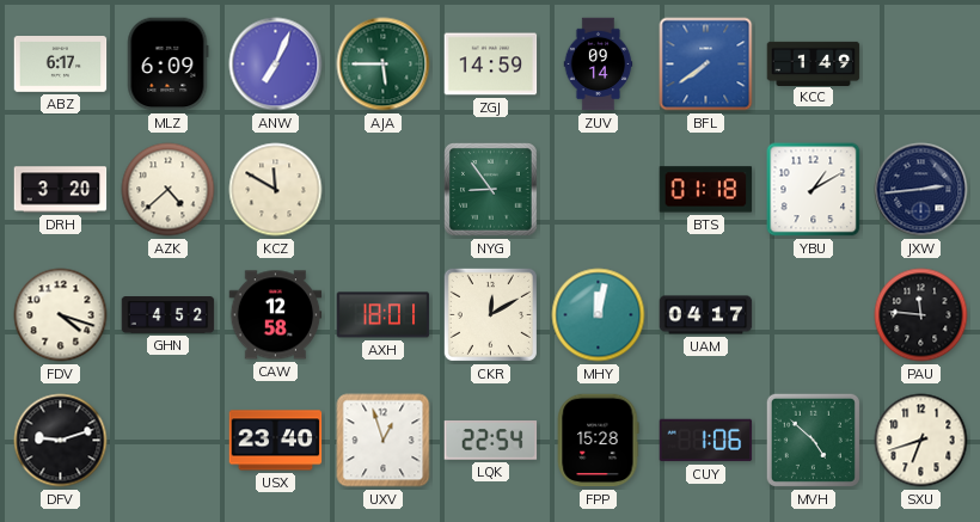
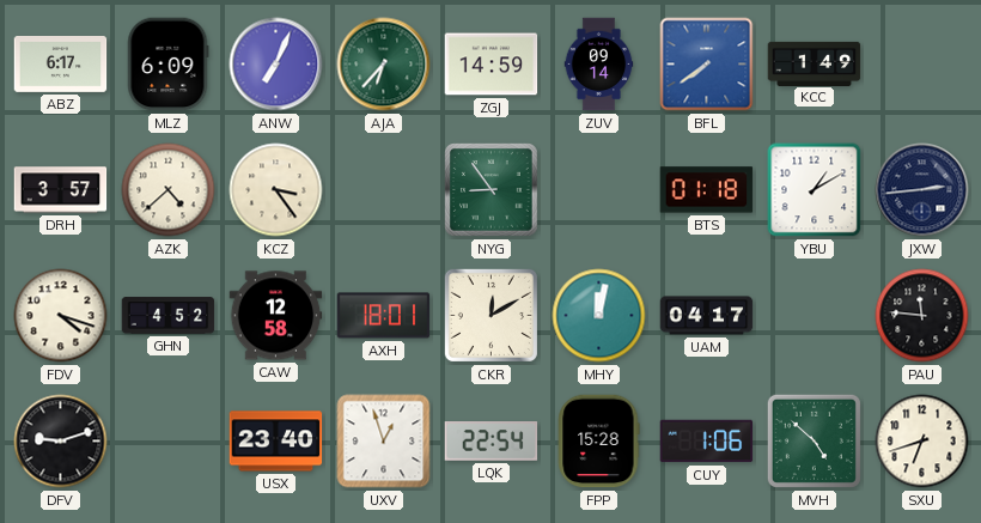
AJA: 5:45 -> 6:37
DRH: 3:20 -> 3:57
KCZ: 11:50 -> 3:24
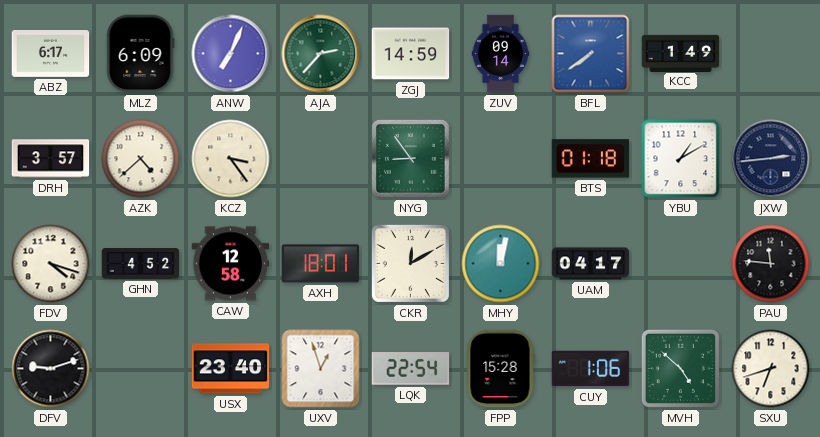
AJA: 6:37 -> 2:37
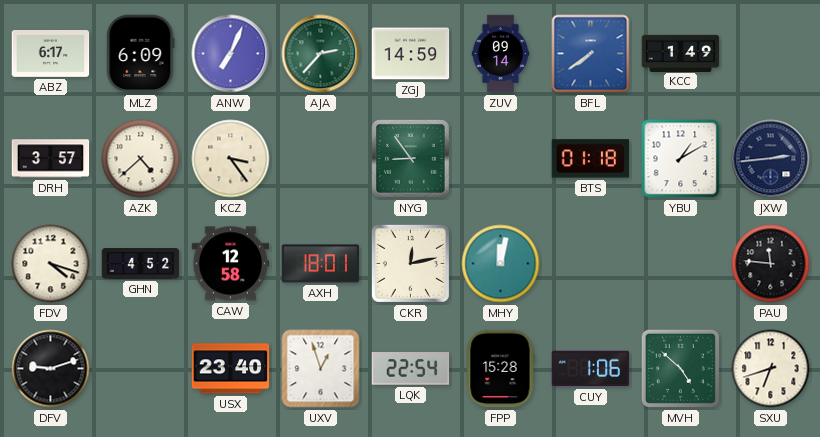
CKR: 12:10 -> 12:13
UAM: 04:17 -> none
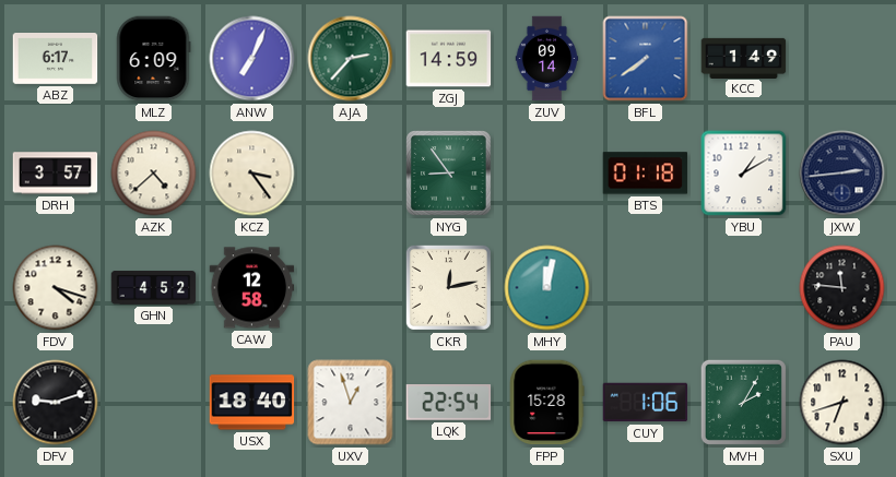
AXH: 18:01 -> none
USX: 23:40 -> 18:40
MVH: 4:52 -> 2:05
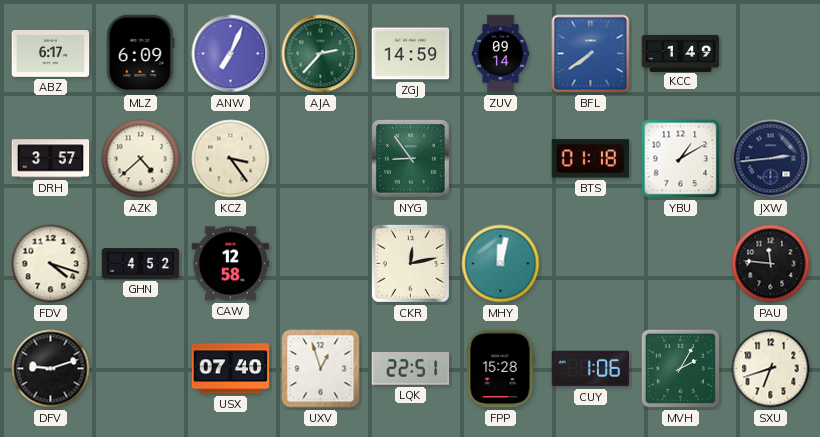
USX: 18:40 -> 07:40
LQK: 22:54 -> 22:51
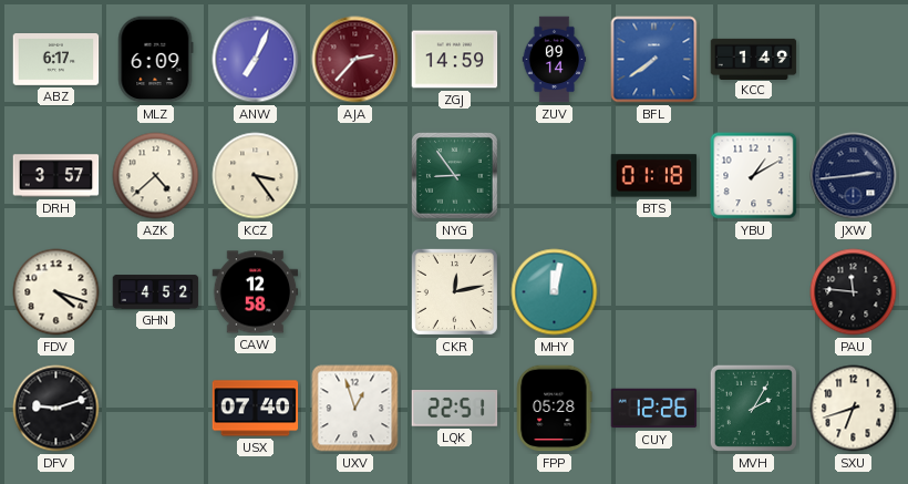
AJA dial: green -> burgundy
FPP: 15:28 -> 05:28
CUY: 1:06 -> 12:26
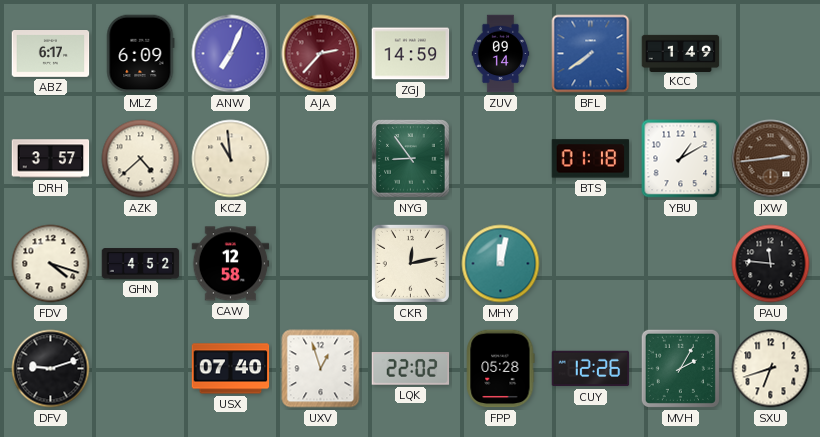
KCZ: 3:24 -> 10:59
JXW dial: navy -> brown
LQK: 22:51 -> 22:02
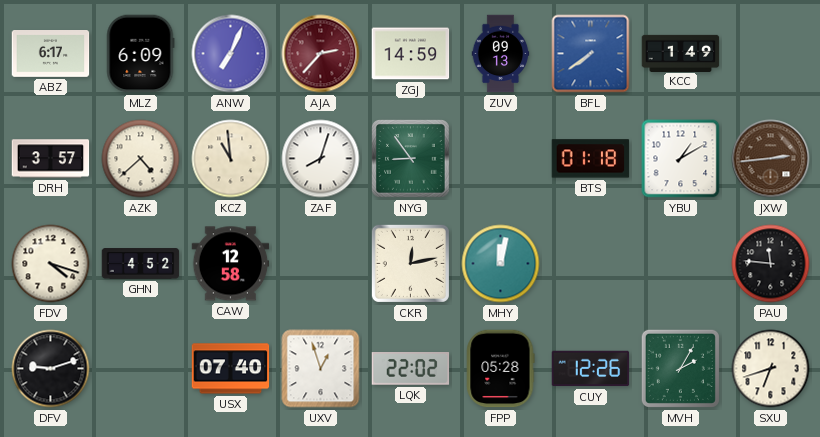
ZUV: 09:14 -> 09:13
ZAF: none -> 8:03
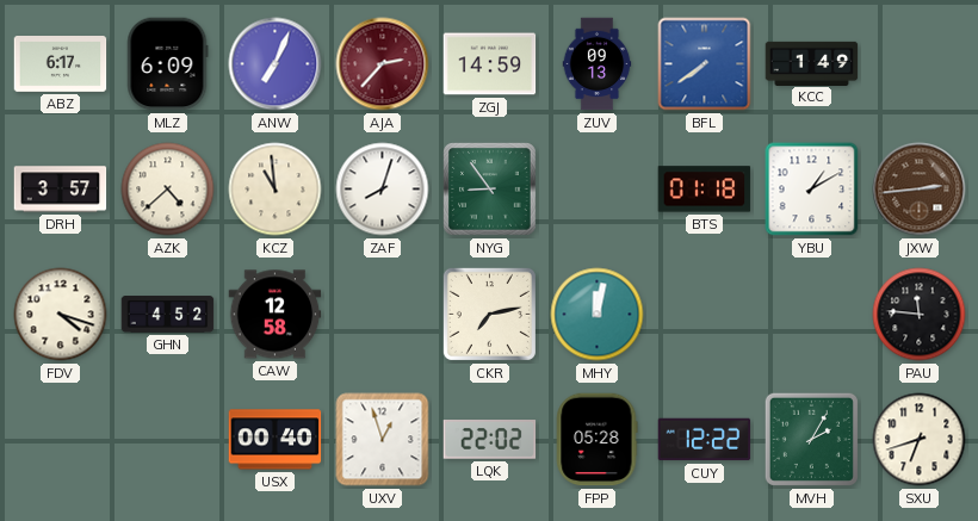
CKR: 12:13 -> 7:13
DFV: 9:12 -> none
USX: 07:40 -> 00:40
CUY: 12:26 -> 12:22
